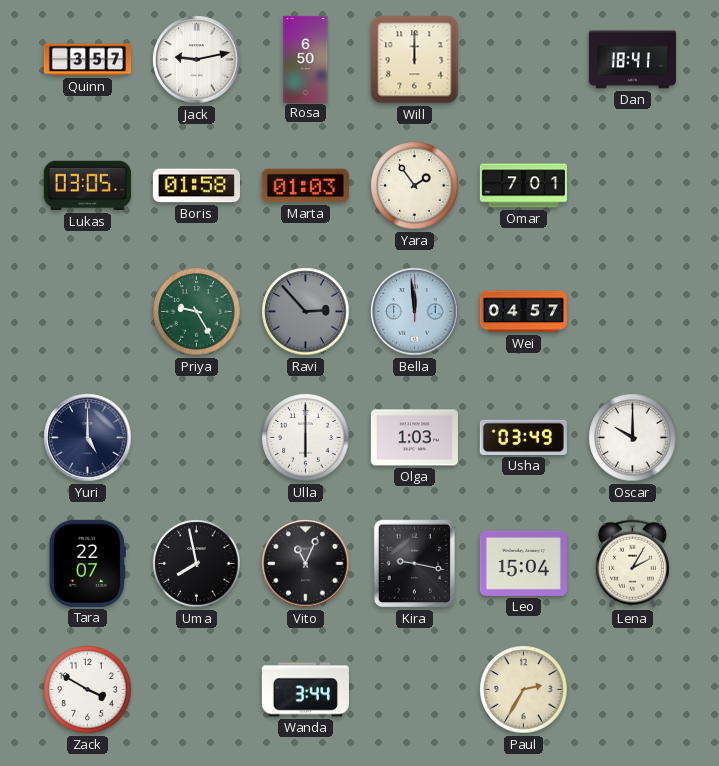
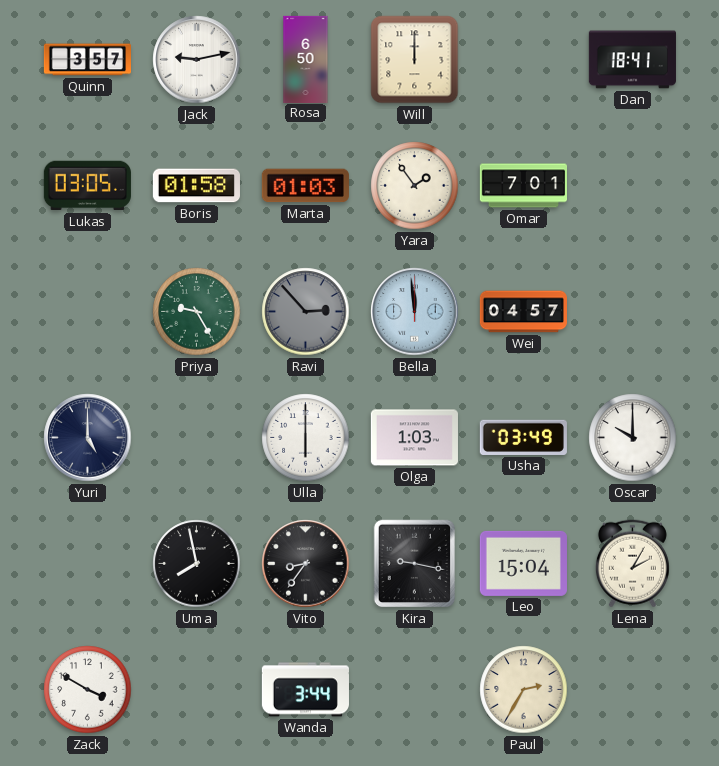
Tara: 22:07 -> none
Vito: 11:04 -> 8:36
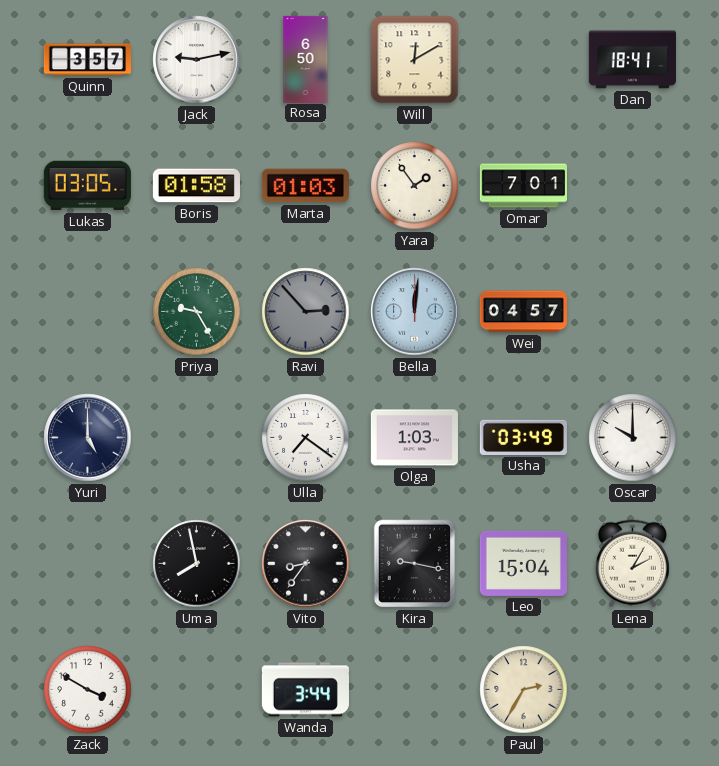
Will: 12:00 -> 12:10
Bella: 11:59 -> 12:01
Ulla: 6:00 -> 7:21
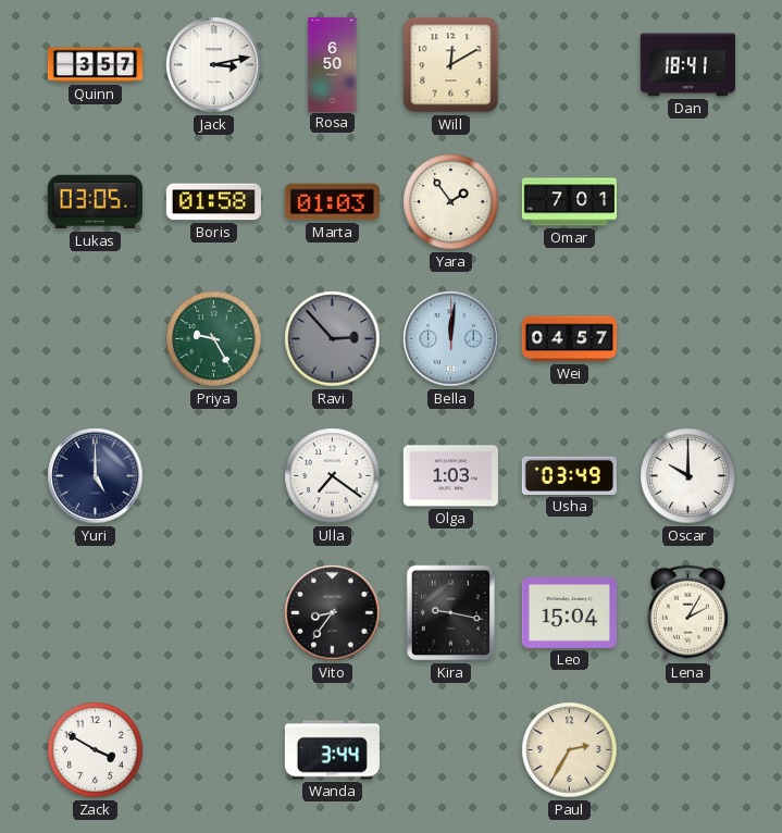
Jack: 9:13 -> 3:13
Uma: 7:58 -> none
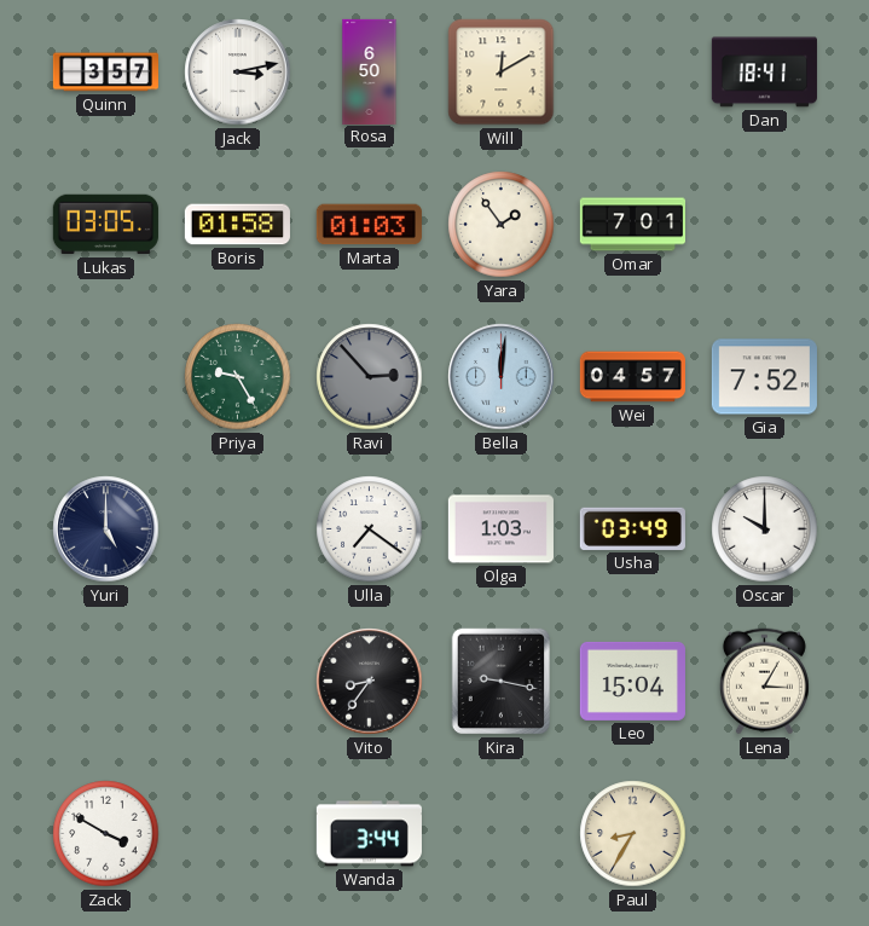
Gia: none -> 7:52
Lena: 2:05 -> 3:05
Paul: 2:35 -> 8:35
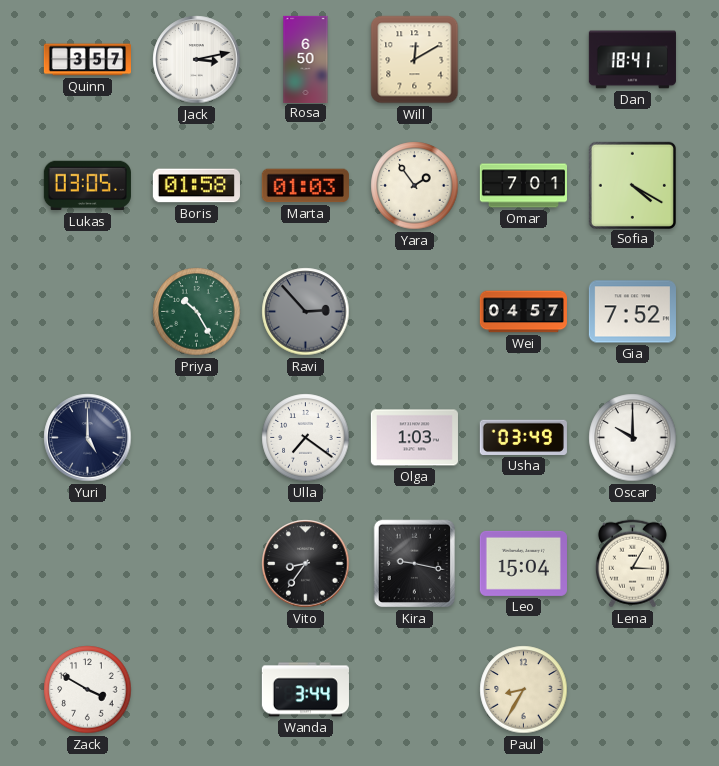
Sofia: none -> 4:20
Priya: 9:25 -> 10:25
Bella: 12:01 -> none
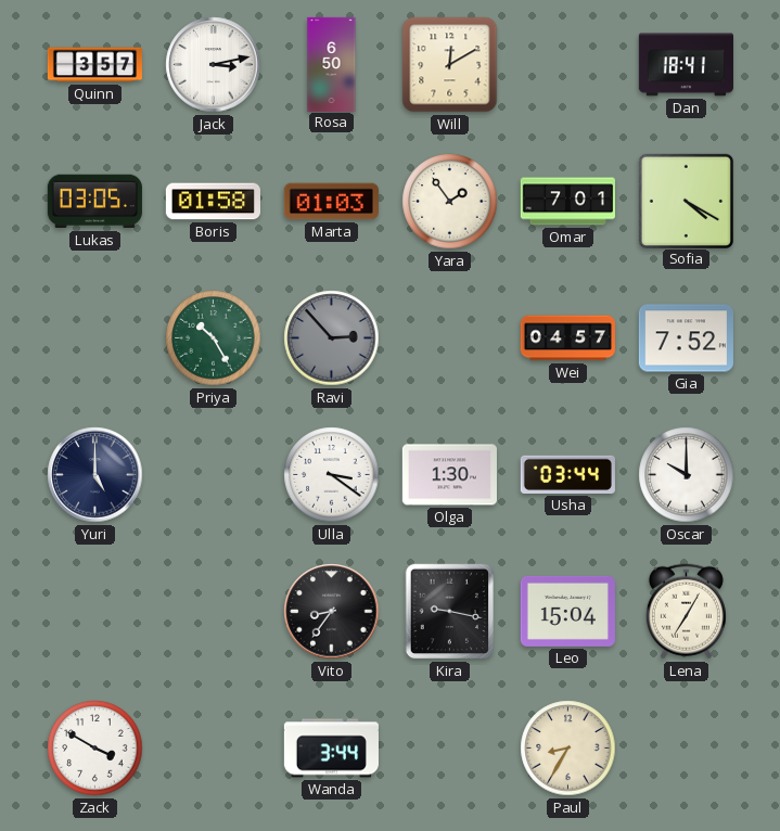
Ulla: 7:21 -> 3:21
Olga: 1:03 -> 1:30
Usha: 03:49 -> 03:44
Lena: 3:05 -> 7:05
